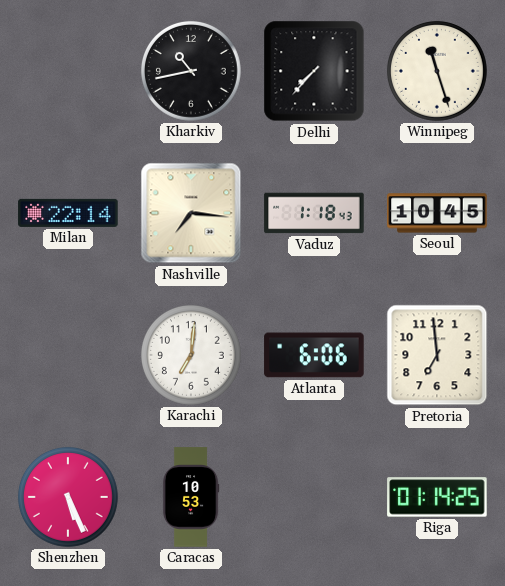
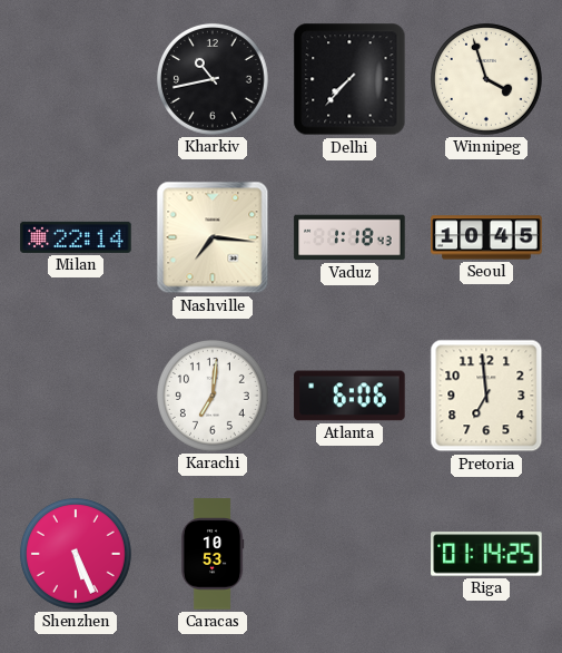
Winnipeg: 11:27 -> 3:57
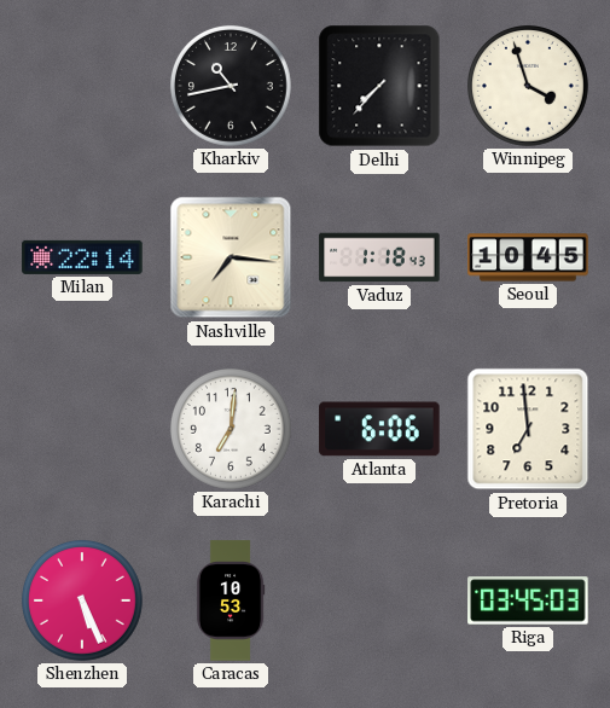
Riga: 01:14 -> 03:45
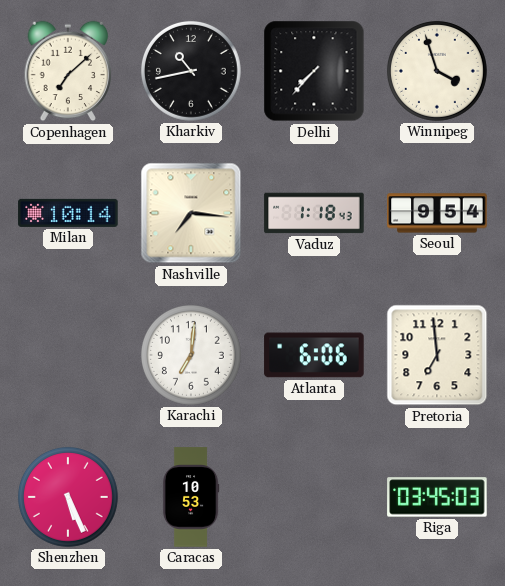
Copenhagen: none -> 7:08
Milan: 22:14 -> 10:14
Seoul: 10:45 -> 9:54
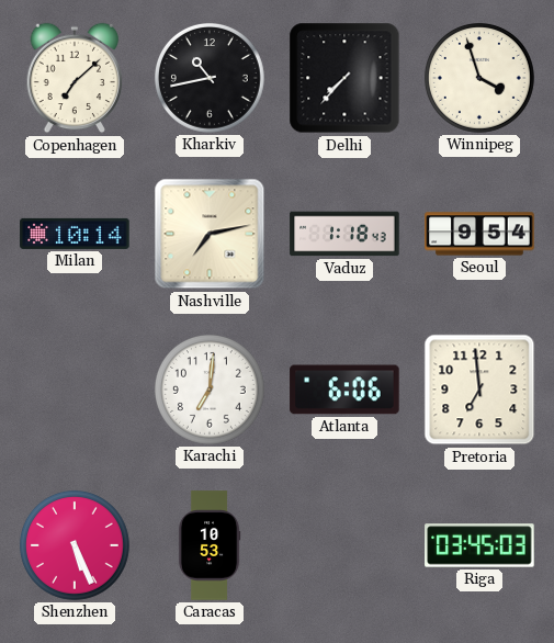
Nashville: 7:16 -> 7:13
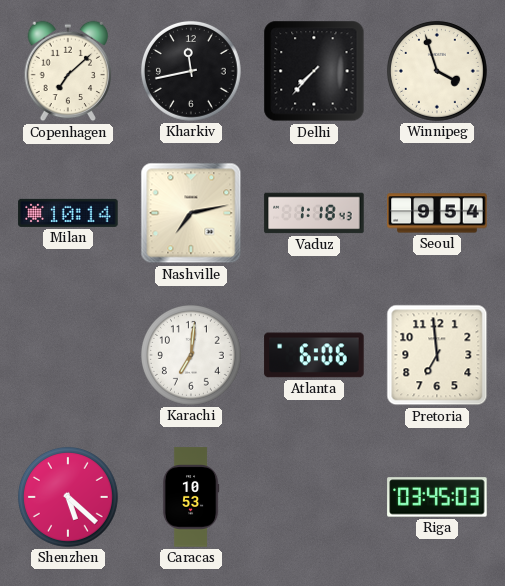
Kharkiv: 10:43 -> 11:43
Shenzhen: 5:26 -> 5:22
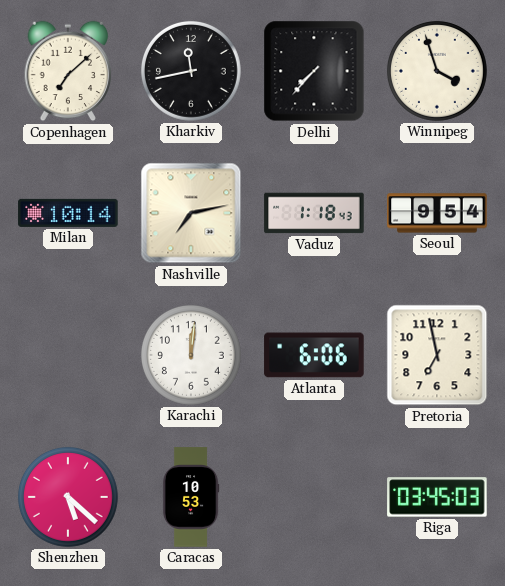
Karachi: 7:01 -> 12:01
Pretoria: 6:59 -> 6:58
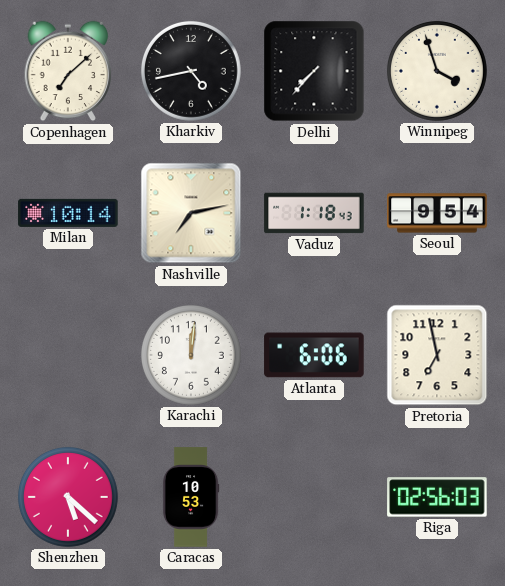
Kharkiv: 11:43 -> 4:43
Riga: 03:45 -> 02:56
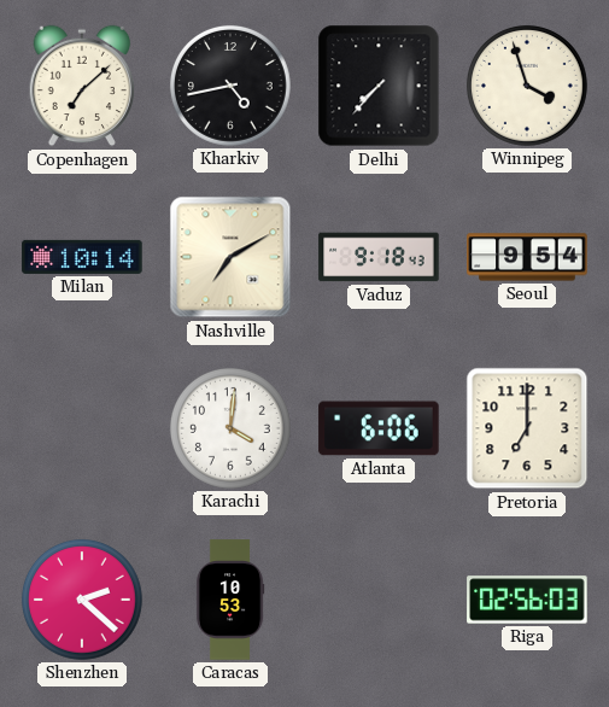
Nashville: 7:13 -> 7:10
Vaduz: 1:18 -> 9:18
Karachi: 12:01 -> 4:01
Pretoria: 6:58 -> 7:00
Shenzhen: 5:22 -> 2:22
